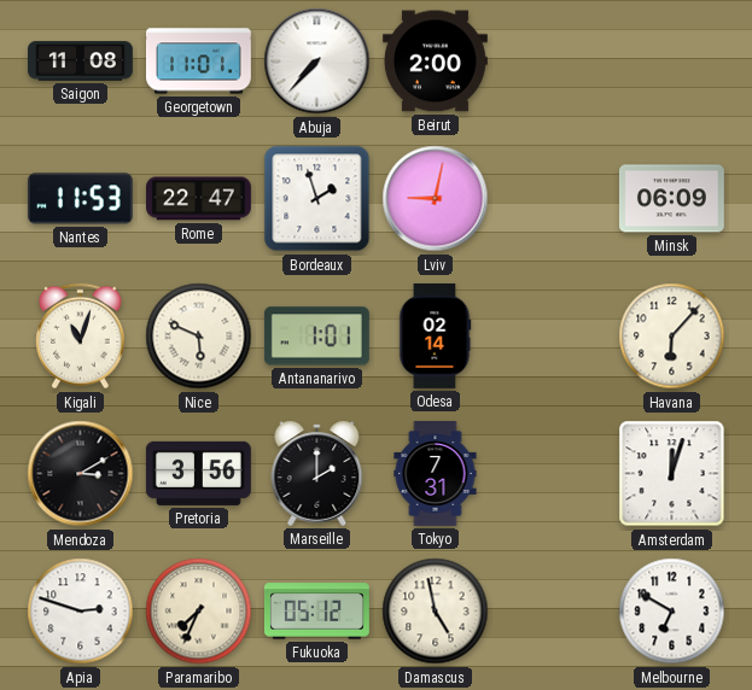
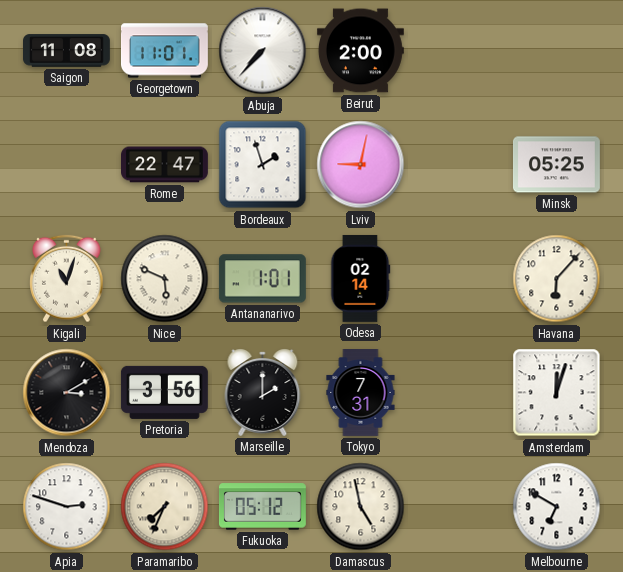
Nantes: 11:53 -> none
Minsk: 06:09 -> 05:25
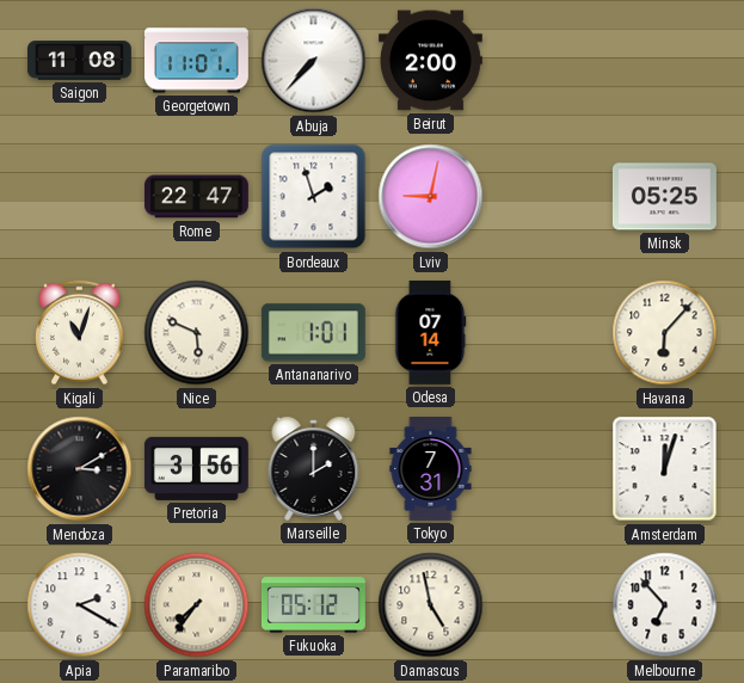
Odesa: 02:14 -> 07:14
Apia: 2:48 -> 2:20
Paramaribo: 7:34 -> 7:36
Melbourne: 6:50 -> 6:53
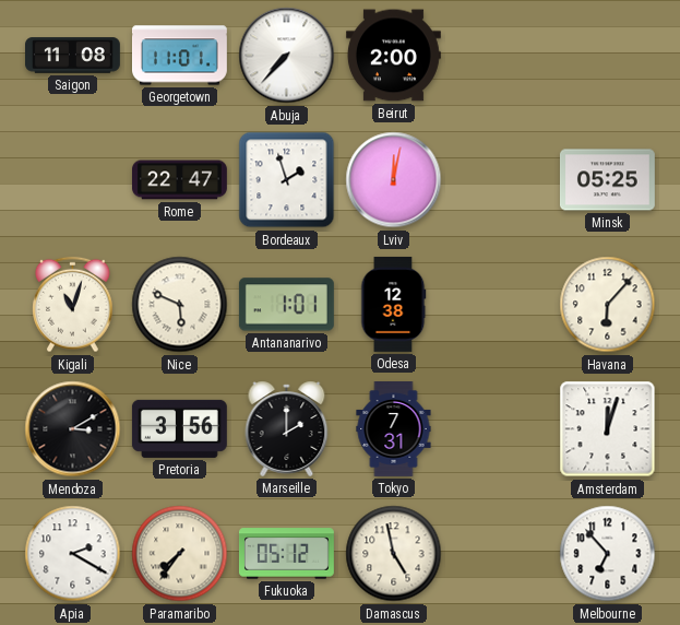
Lviv: 9:02 -> 12:02
Odesa: 07:14 -> 12:38
